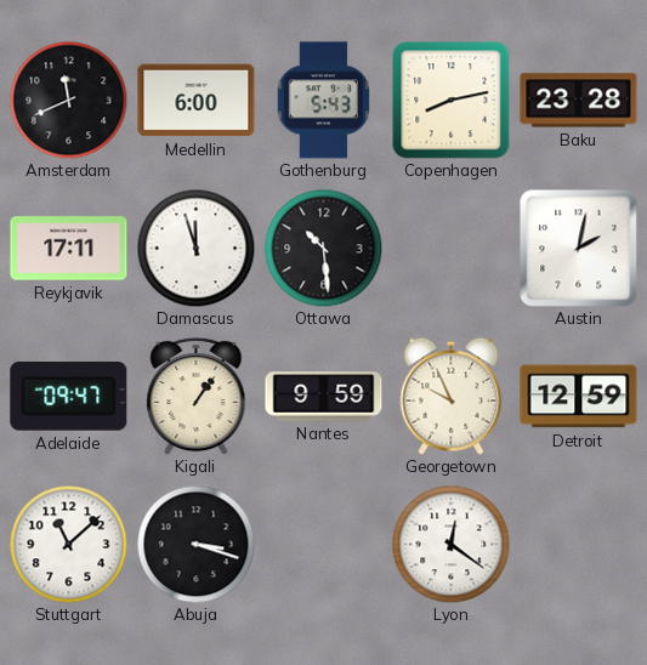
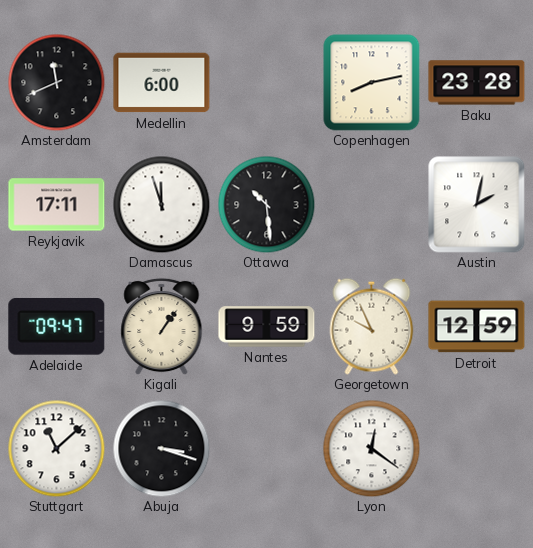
Gothenburg: 5:43 -> none
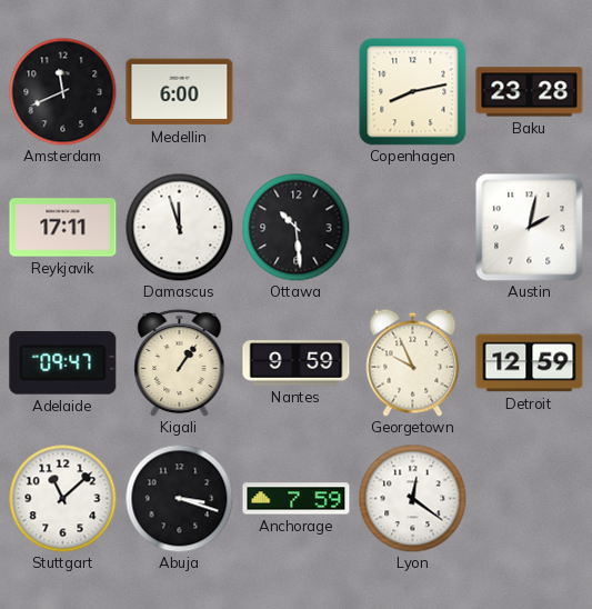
Anchorage: none -> 7:59
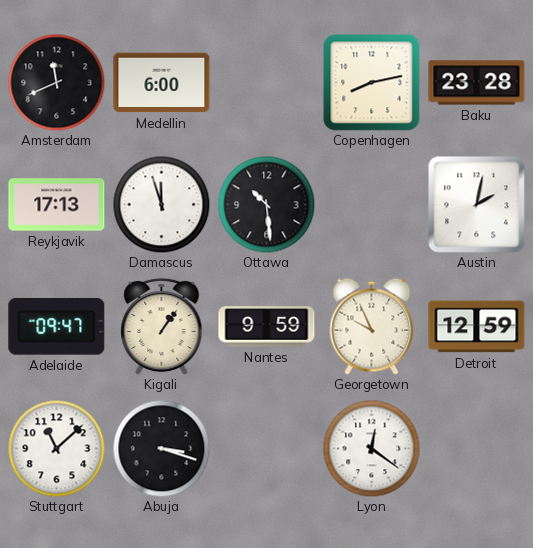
Reykjavik: 17:11 -> 17:13
Anchorage: 7:59 -> none
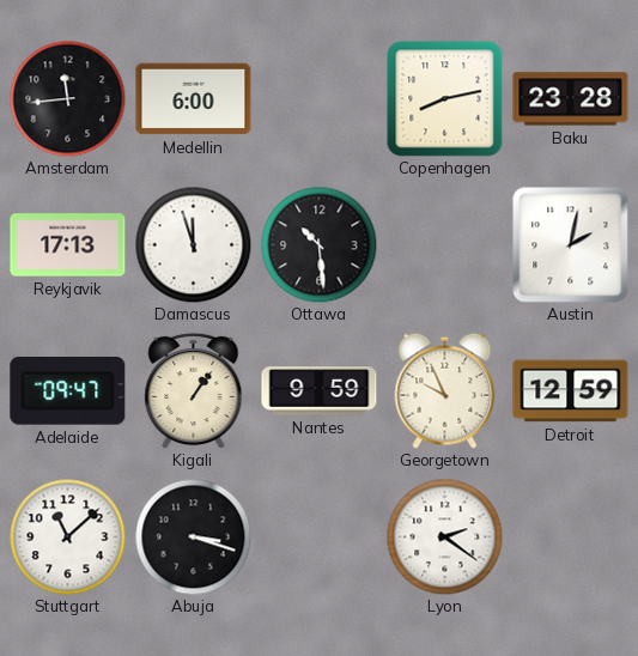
Amsterdam: 11:41 -> 11:44
Lyon: 12:21 -> 2:21
